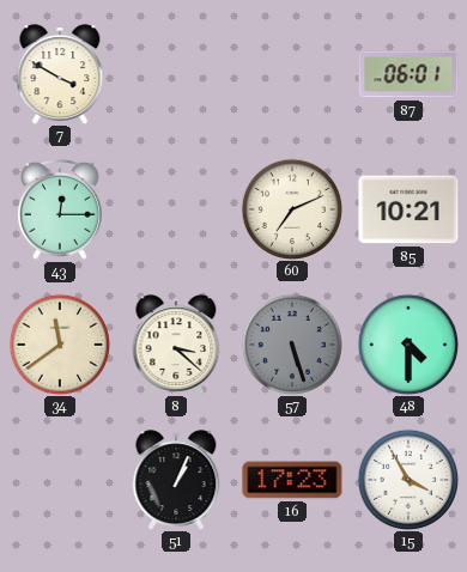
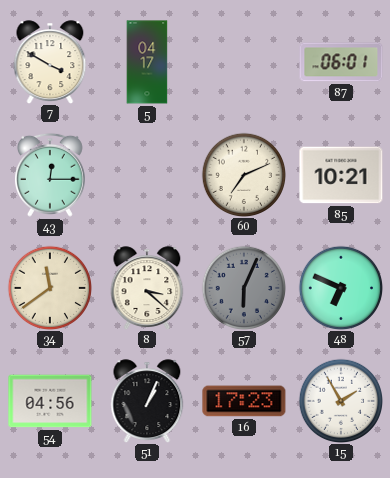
5: none -> 04:17
57: 5:27 -> 6:04
48: 4:30 -> 6:49
54: none -> 04:56
15: 3:55 -> 1:55
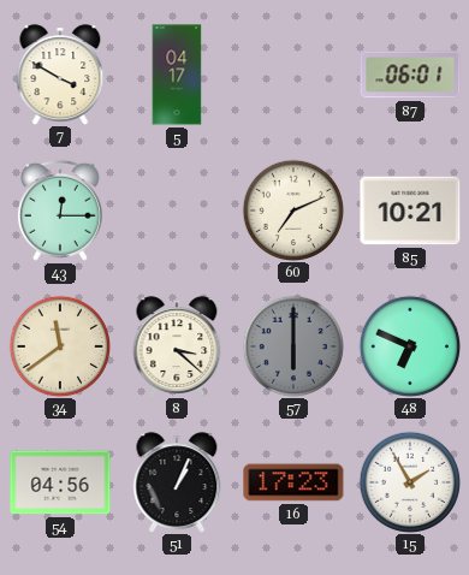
57: 6:04 -> 6:00
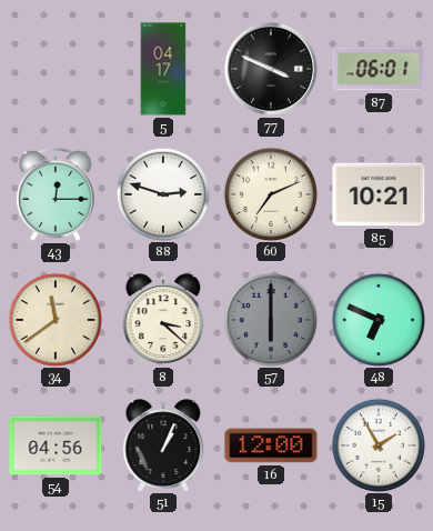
7: 3:50 -> none
77: none -> 3:49
88: none -> 2:48
16: 17:23 -> 12:00
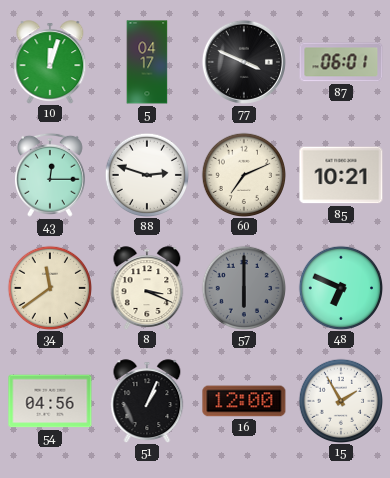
10: none -> 12:03
8: 3:22 -> 3:19
